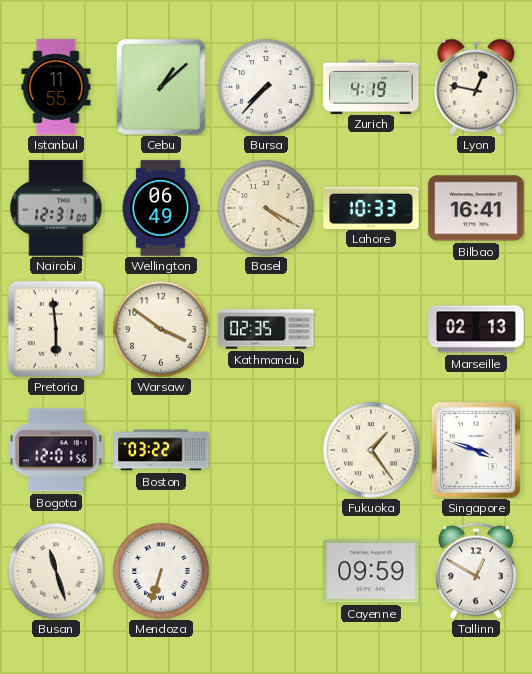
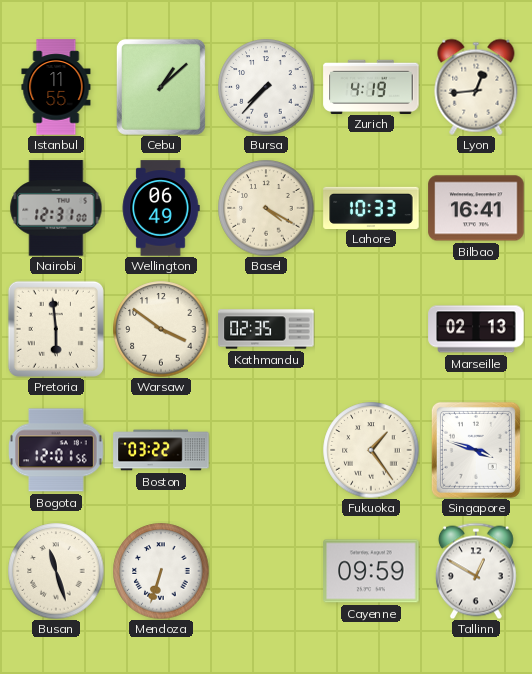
Lyon: 12:47 -> 12:44
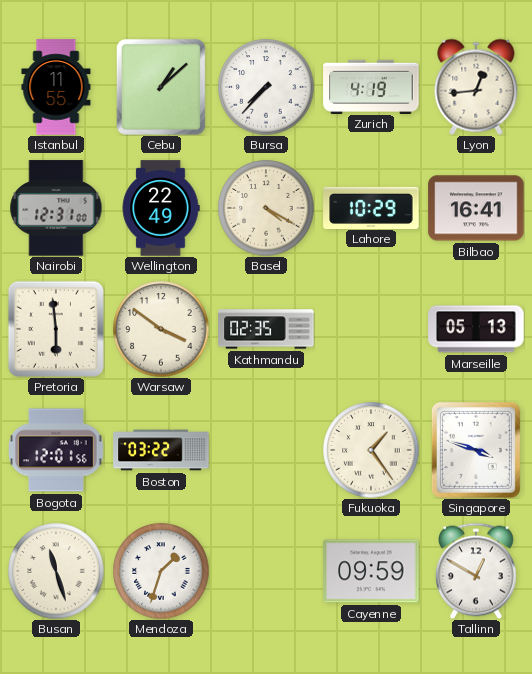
Wellington: 06:49 -> 22:49
Lahore: 10:33 -> 10:29
Marseille: 02:13 -> 05:13
Mendoza: 6:33 -> 1:33
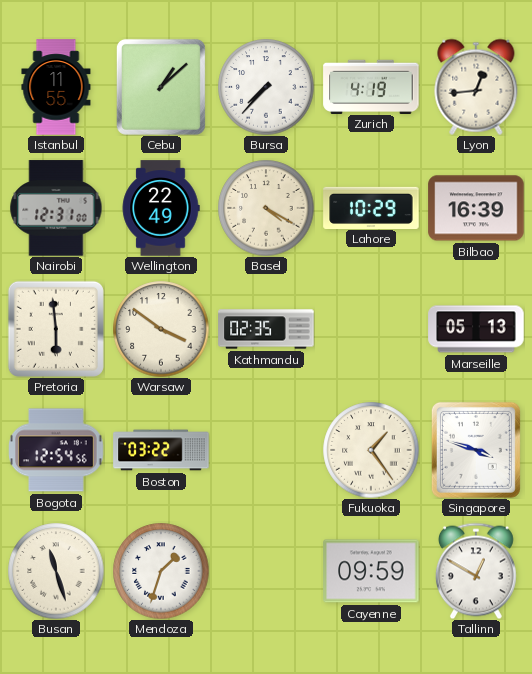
Bilbao: 16:41 -> 16:39
Bogota: 12:01 -> 12:54
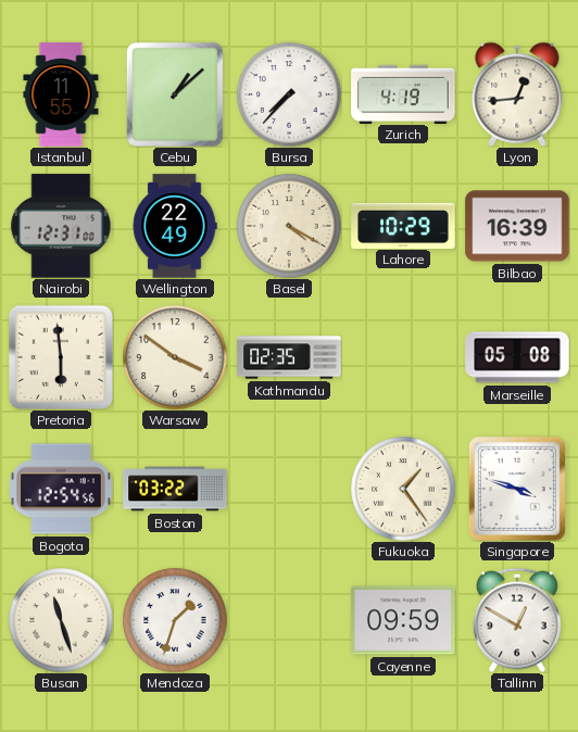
Marseille: 05:13 -> 05:08
